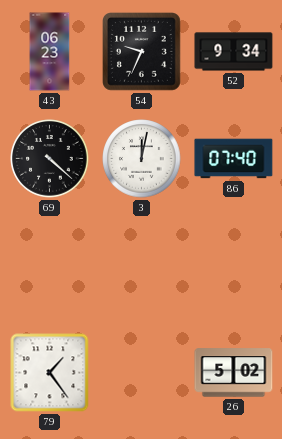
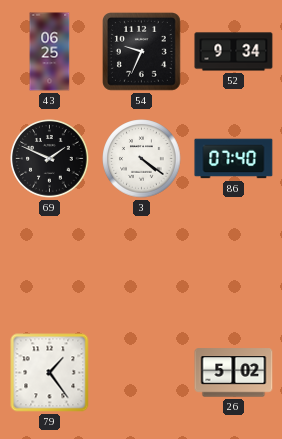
43: 06:23 -> 06:25
69: 4:22 -> 1:49
3: 12:02 -> 4:21
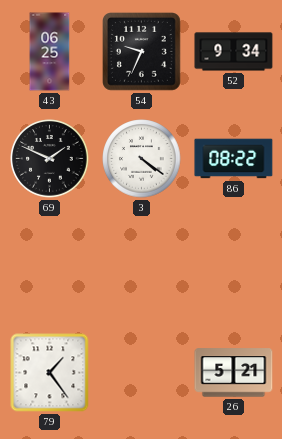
86: 07:40 -> 08:22
26: 5:02 -> 5:21
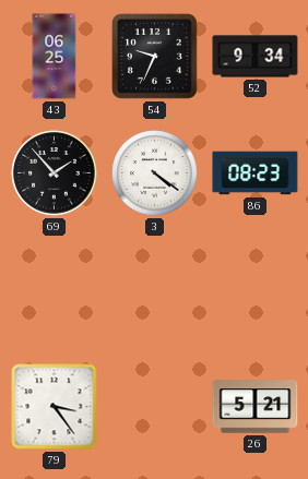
69: 1:49 -> 1:53
86: 08:22 -> 08:23
79: 1:24 -> 3:24
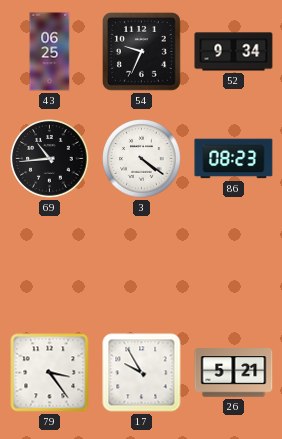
69: 1:53 -> 10:44
17: none -> 9:55
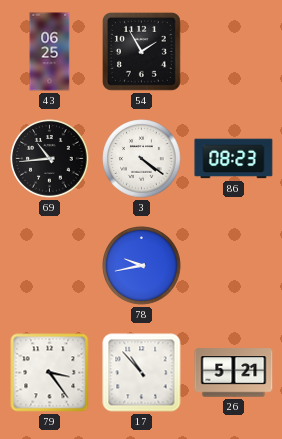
54: 9:34 -> 1:55
52: 9:34 -> none
78: none -> 9:43
17: 9:55 -> 10:53
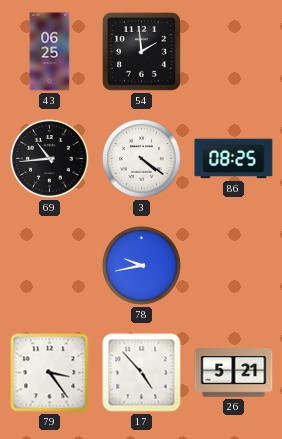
54: 1:55 -> 1:59
86: 08:23 -> 08:25
17: 10:53 -> 4:53
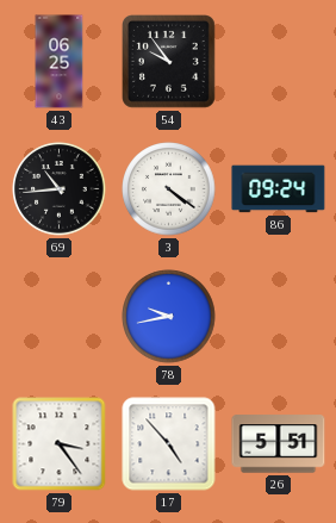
54: 1:59 -> 9:54
86: 08:25 -> 09:24
26: 5:21 -> 5:51
